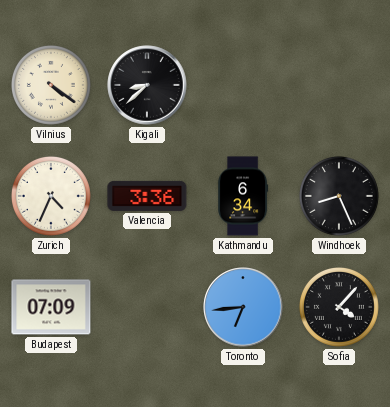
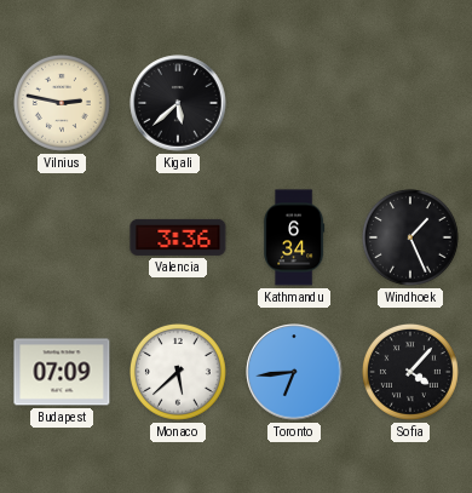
Vilnius: 4:21 -> 2:47
Kigali: 8:38 -> 5:38
Zurich: 4:34 -> none
Windhoek: 8:26 -> 1:26
Monaco: none -> 5:38
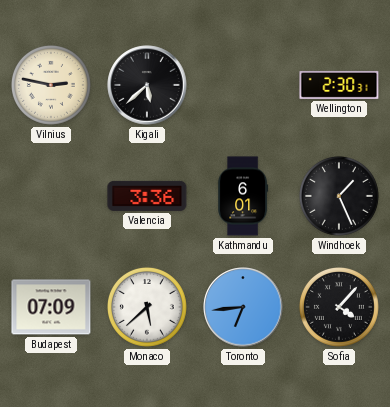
Wellington: none -> 2:30
Kathmandu: 6:34 -> 6:01
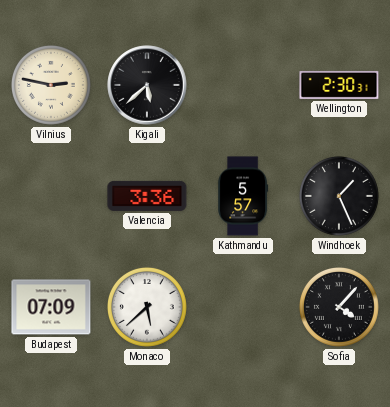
Kathmandu: 6:01 -> 5:57
Toronto: 6:44 -> none
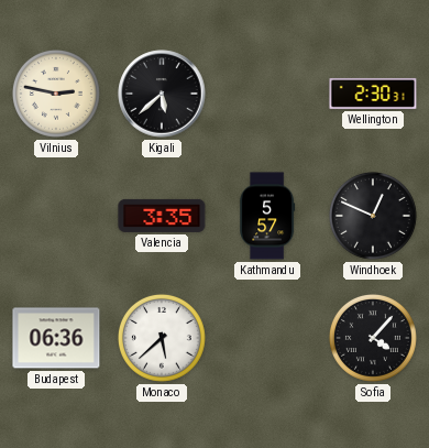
Valencia: 3:36 -> 3:35
Windhoek: 1:26 -> 12:49
Budapest: 07:09 -> 06:36
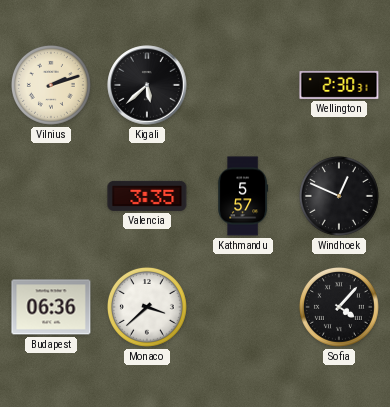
Vilnius: 2:47 -> 2:12
Monaco: 5:38 -> 3:38
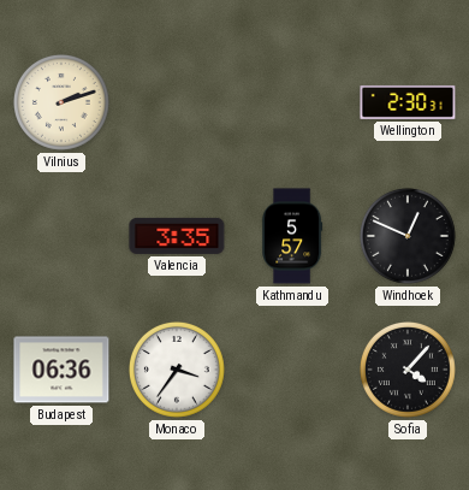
Kigali: 5:38 -> none
Monaco: 3:38 -> 3:36
